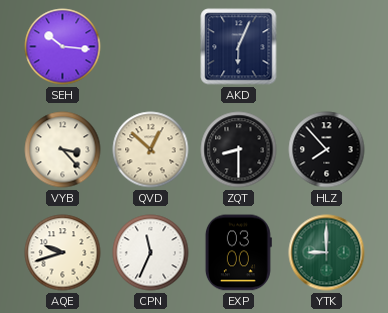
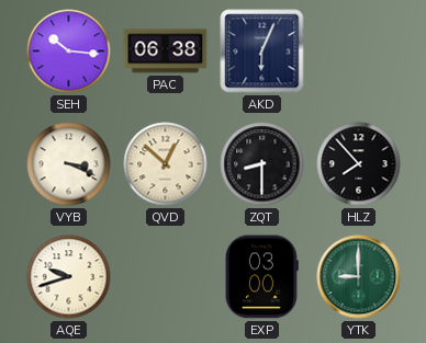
PAC: none -> 06:38
VYB: 3:23 -> 3:19
CPN: 11:34 -> none
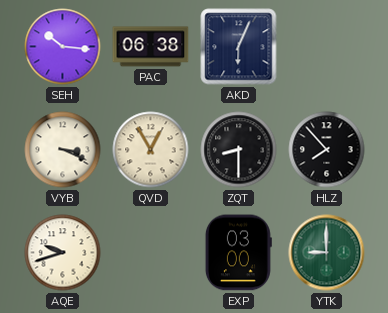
QVD: 12:52 -> 12:55
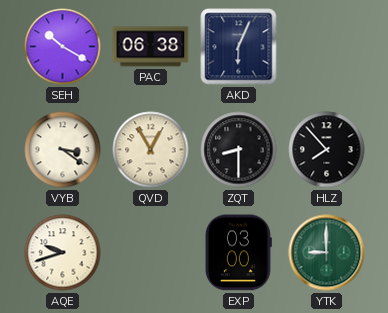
SEH: 10:16 -> 10:20
VYB: 3:19 -> 3:21
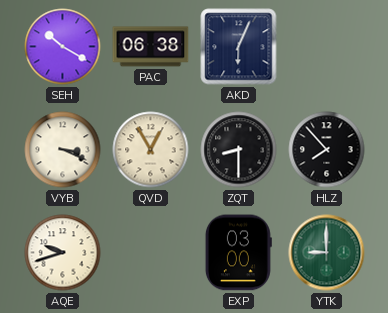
VYB: 3:21 -> 3:19
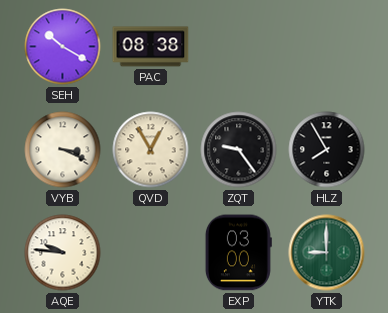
PAC: 06:38 -> 08:38
AKD: 6:04 -> none
ZQT: 8:30 -> 9:24
HLZ: 7:53 -> 7:55
AQE: 9:42 -> 9:46
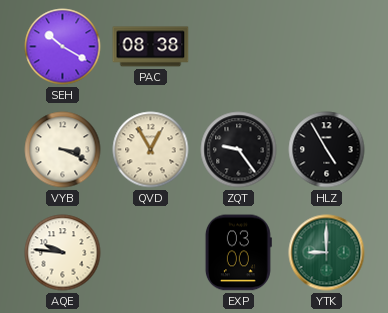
HLZ: 7:55 -> 4:55
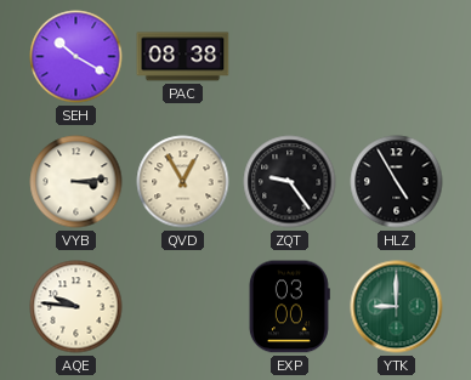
VYB: 3:19 -> 3:14
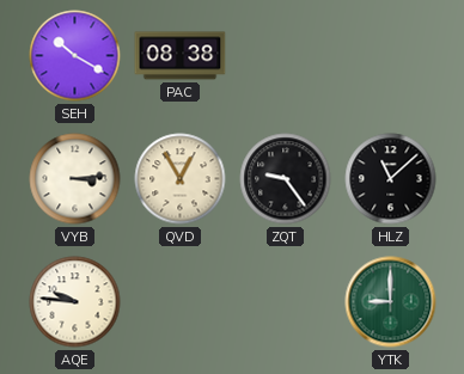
HLZ: 4:55 -> 11:08
EXP: 03:00 -> none
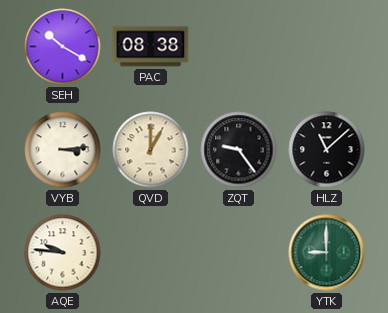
QVD: 12:55 -> 1:00
